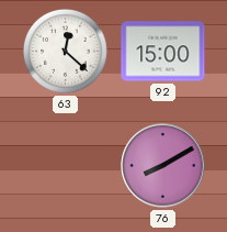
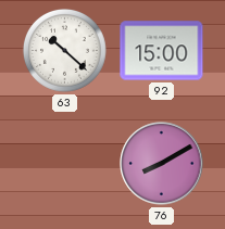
63: 12:22 -> 10:22
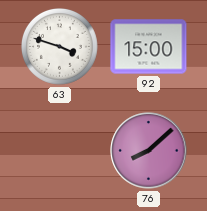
63: 10:22 -> 3:48
76: 8:10 -> 8:08
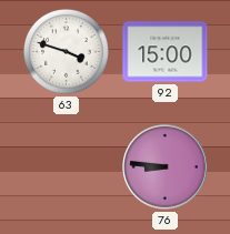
76: 8:08 -> 8:46
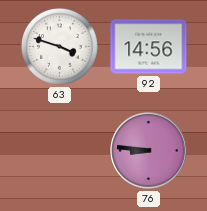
92: 15:00 -> 14:56
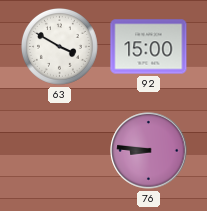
63: 3:48 -> 3:50
92: 14:56 -> 15:00
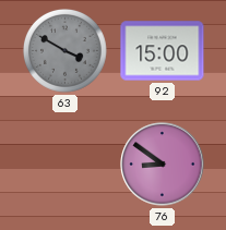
63 dial: white -> grey
76: 8:46 -> 8:51
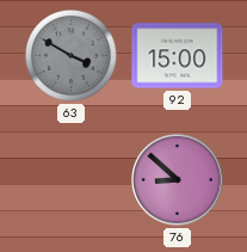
76: 8:51 -> 8:52
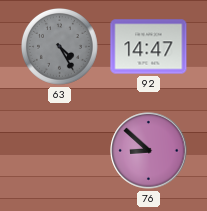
63: 3:50 -> 4:25
92: 15:00 -> 14:47
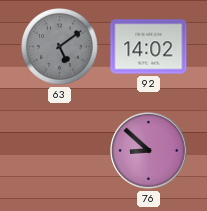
63: 4:25 -> 5:09
92: 14:47 -> 14:02
